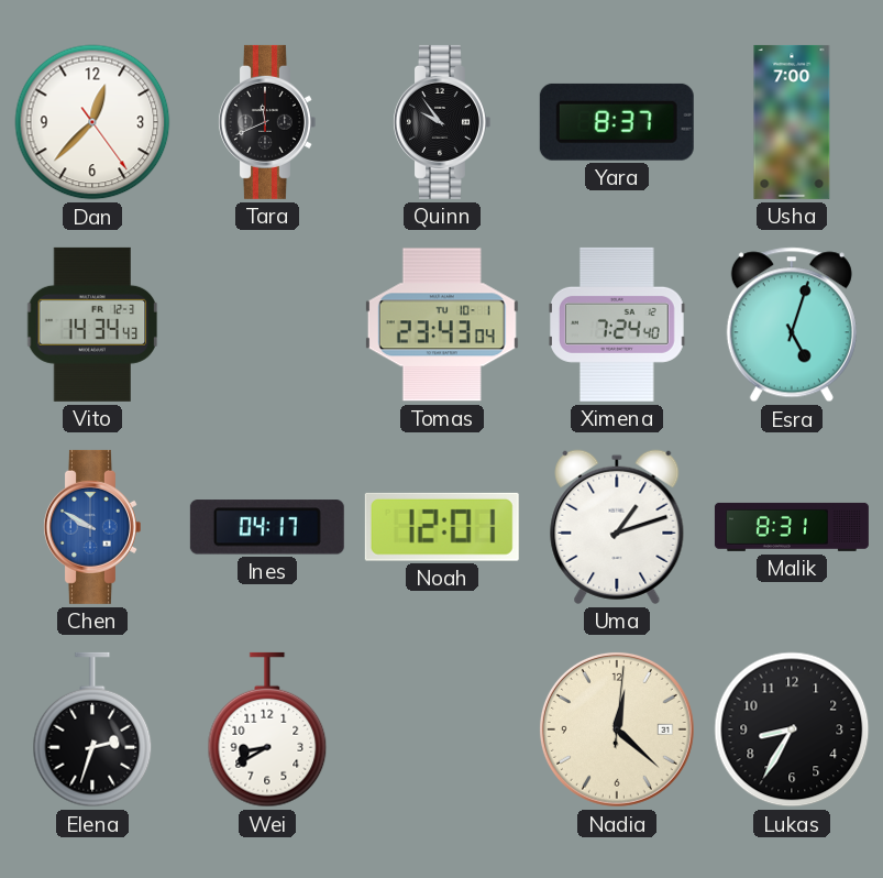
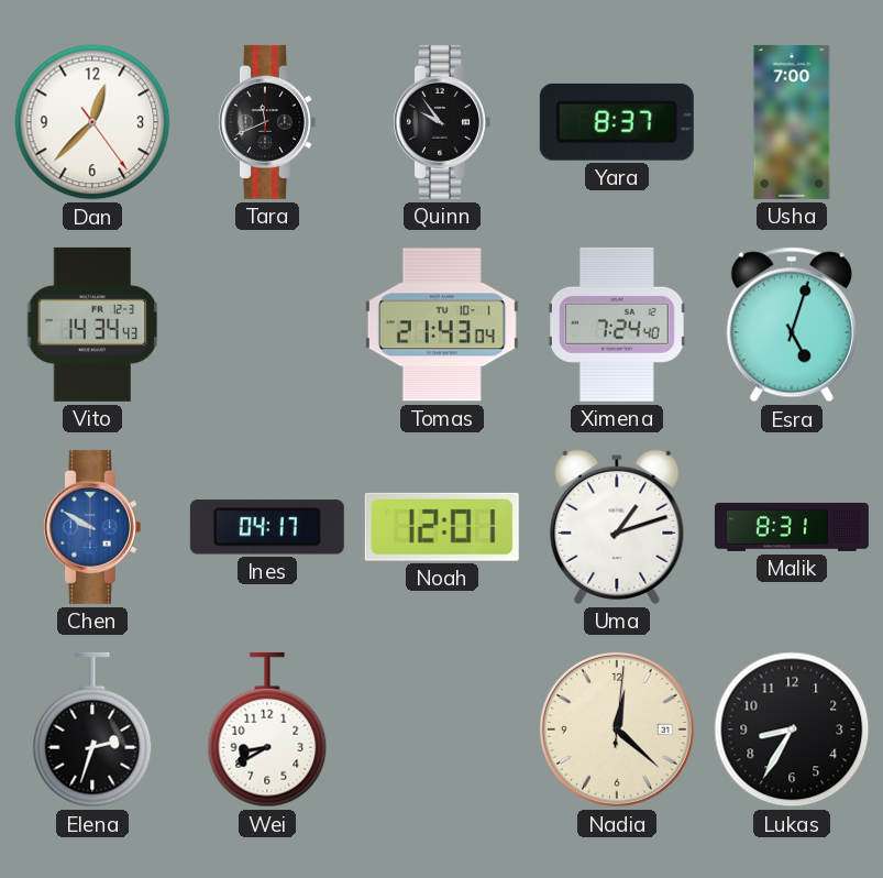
Tomas: 23:43 -> 21:43
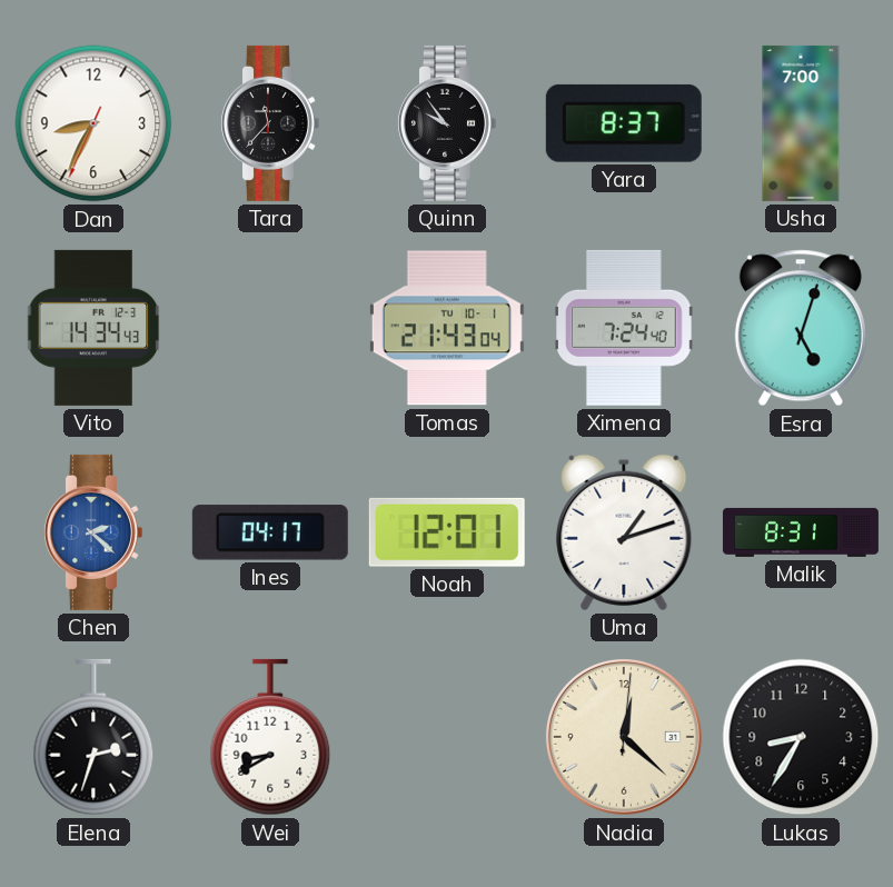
Dan: 12:37 -> 8:34
Tara: 11:41 -> 11:37
Chen: 9:50 -> 2:22
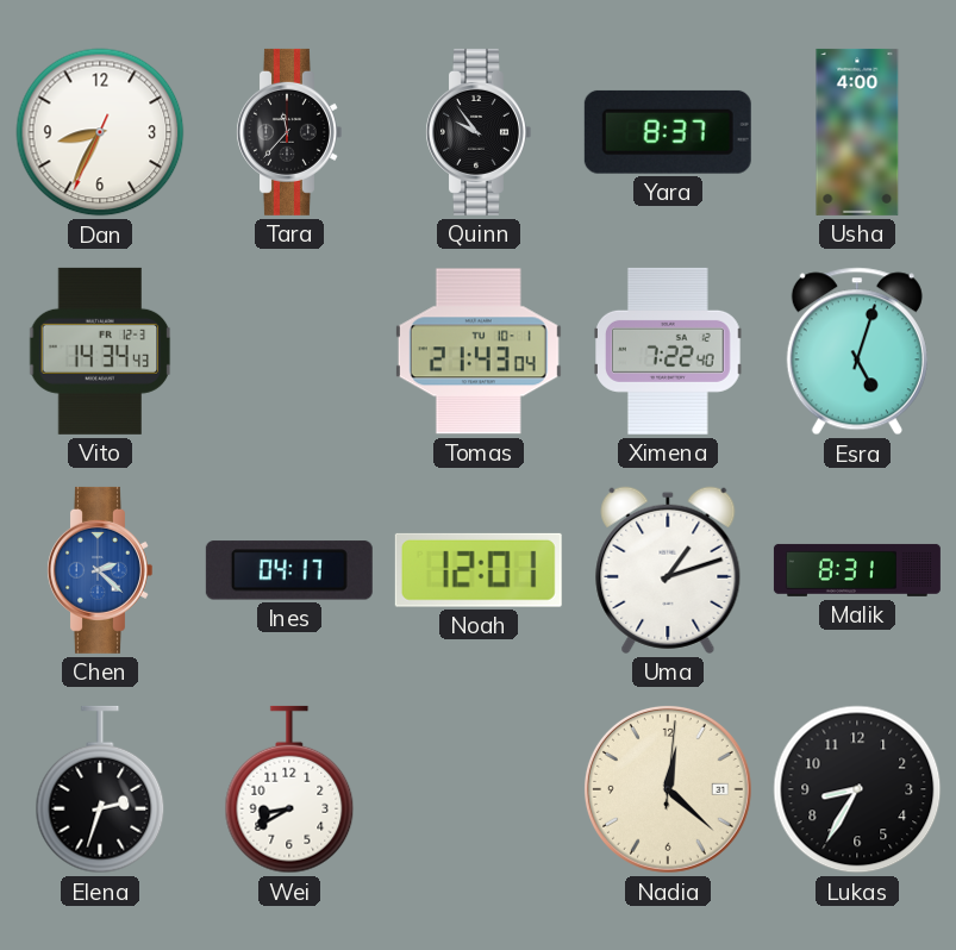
Usha: 7:00 -> 4:00
Ximena: 7:24 -> 7:22
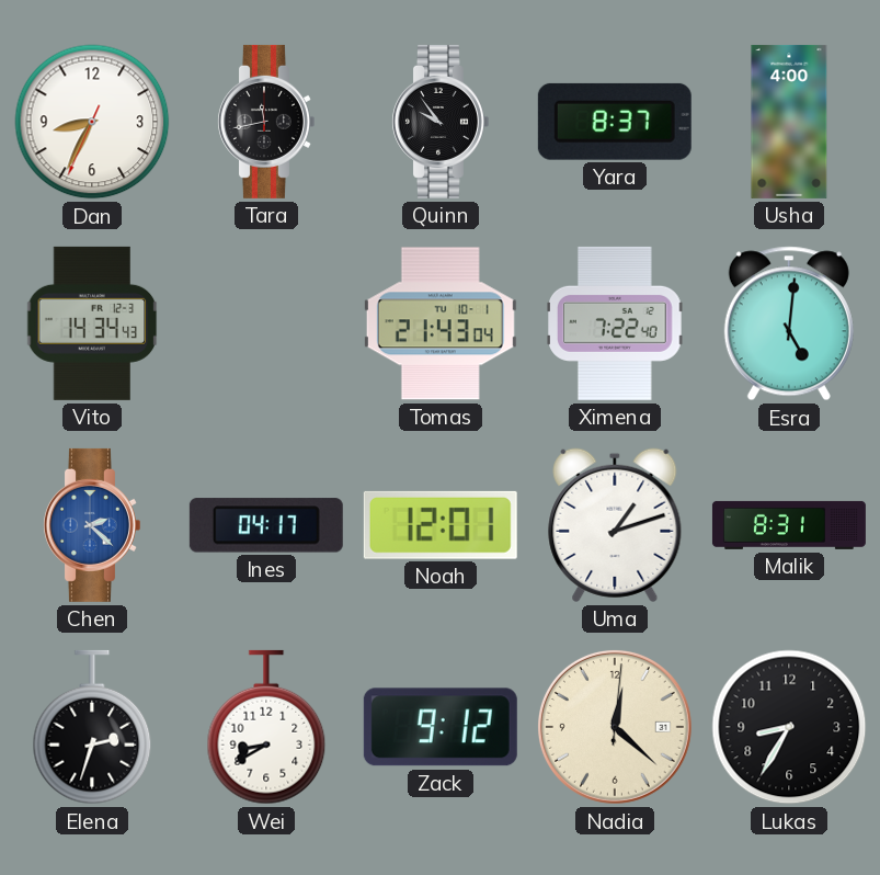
Tara: 11:37 -> 11:43
Esra: 5:03 -> 5:01
Zack: none -> 9:12
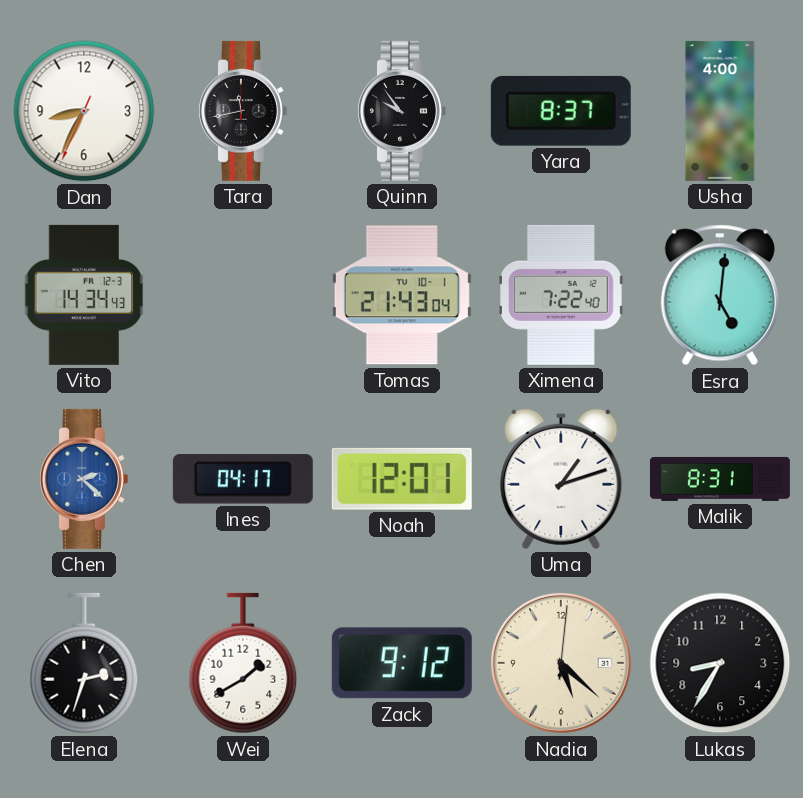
Wei: 8:40 -> 1:40
Nadia: 12:22 -> 5:22
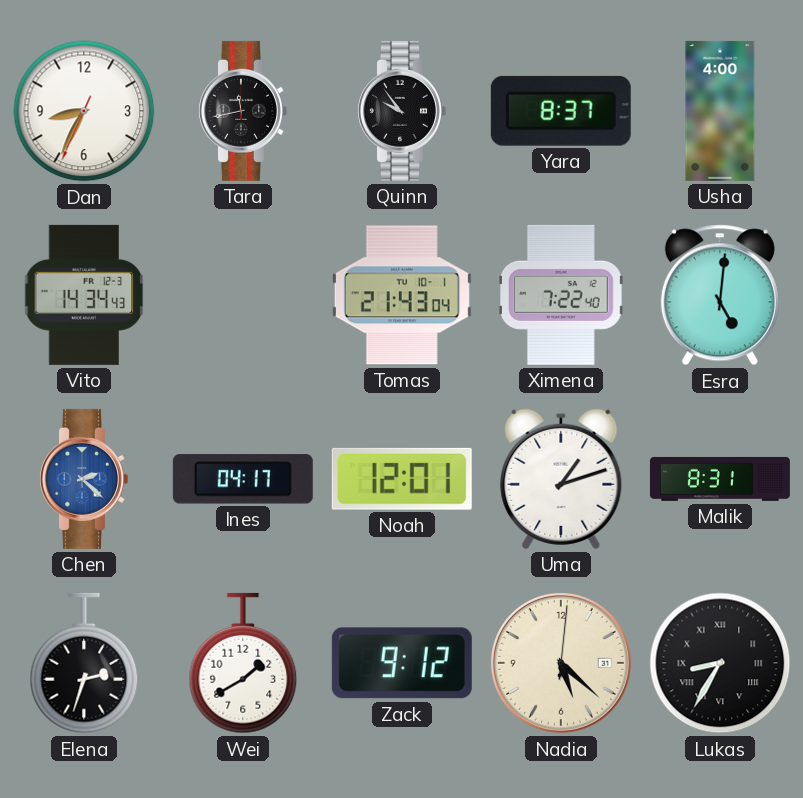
Lukas numerals: Arabic -> Roman
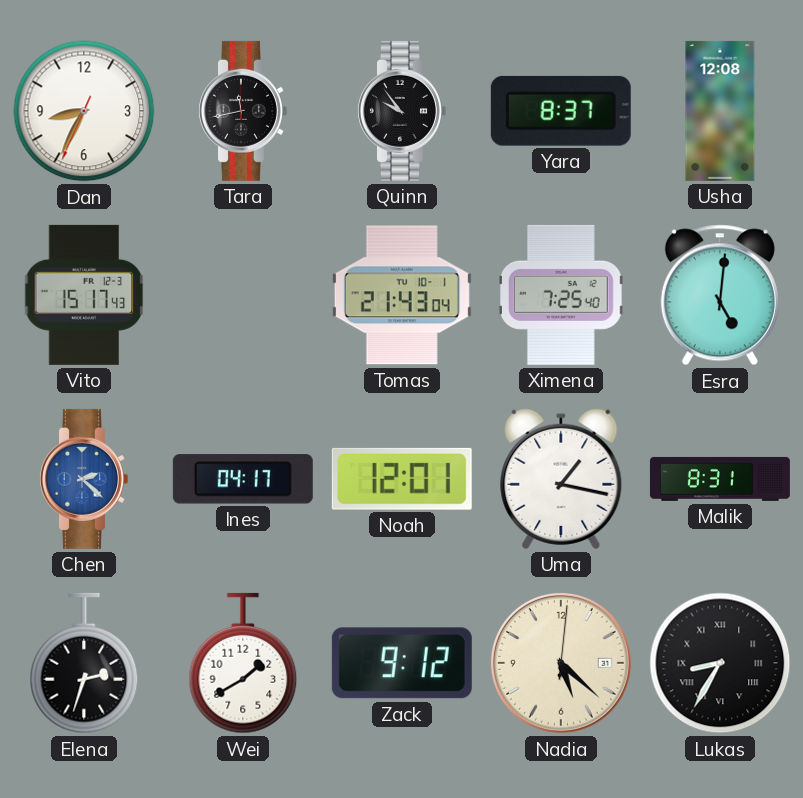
Usha: 4:00 -> 12:08
Vito: 14:34 -> 15:17
Ximena: 7:22 -> 7:25
Uma: 1:12 -> 1:17
